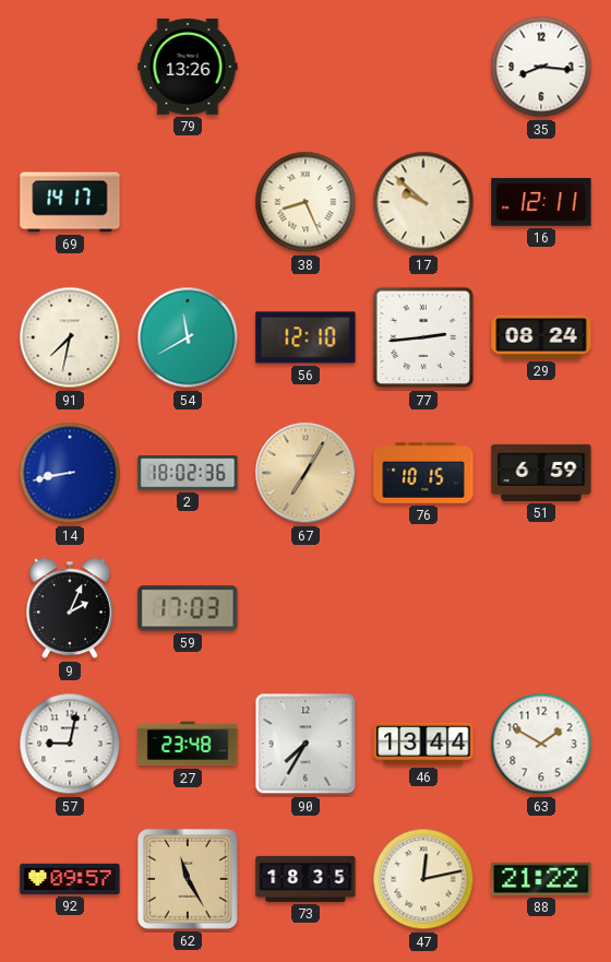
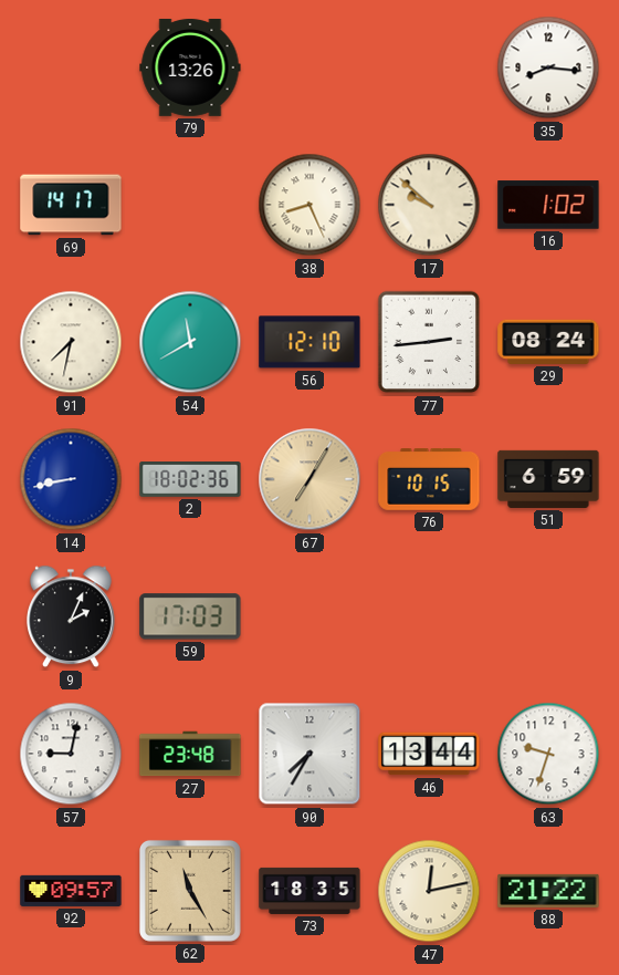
16: 12:11 -> 1:02
63: 1:50 -> 9:33
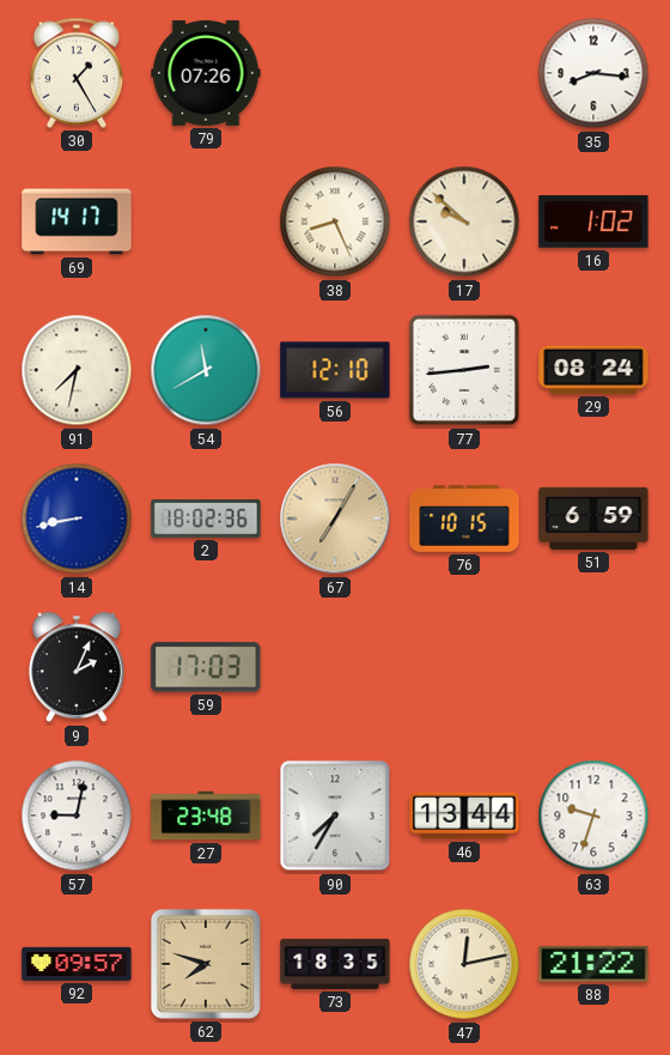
30: none -> 1:25
79: 13:26 -> 07:26
62: 11:25 -> 7:48
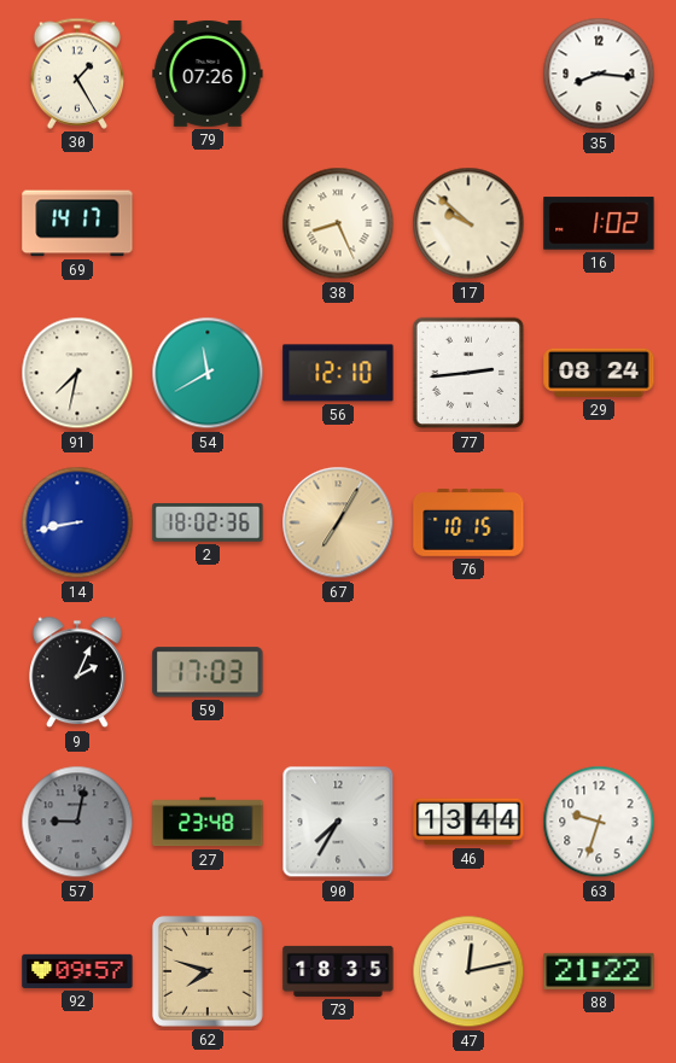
51: 6:59 -> none
57 dial: white -> grey
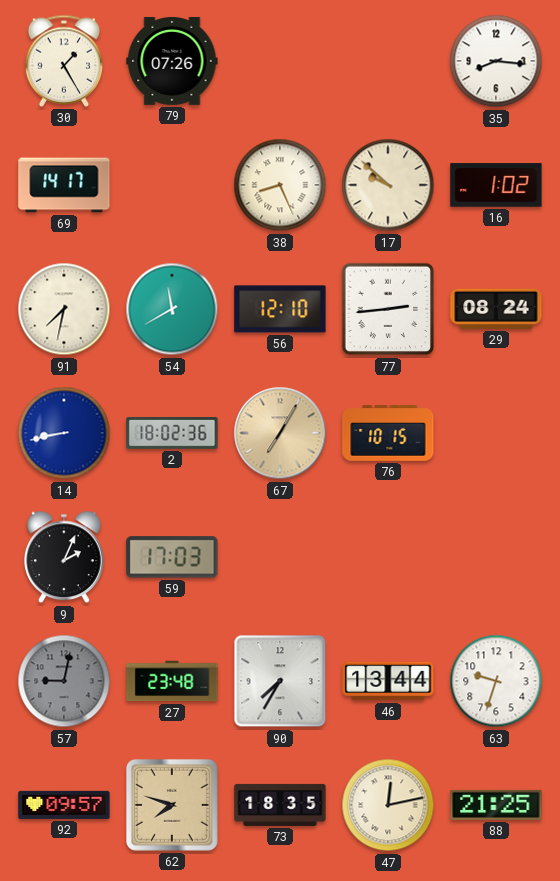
88: 21:22 -> 21:25
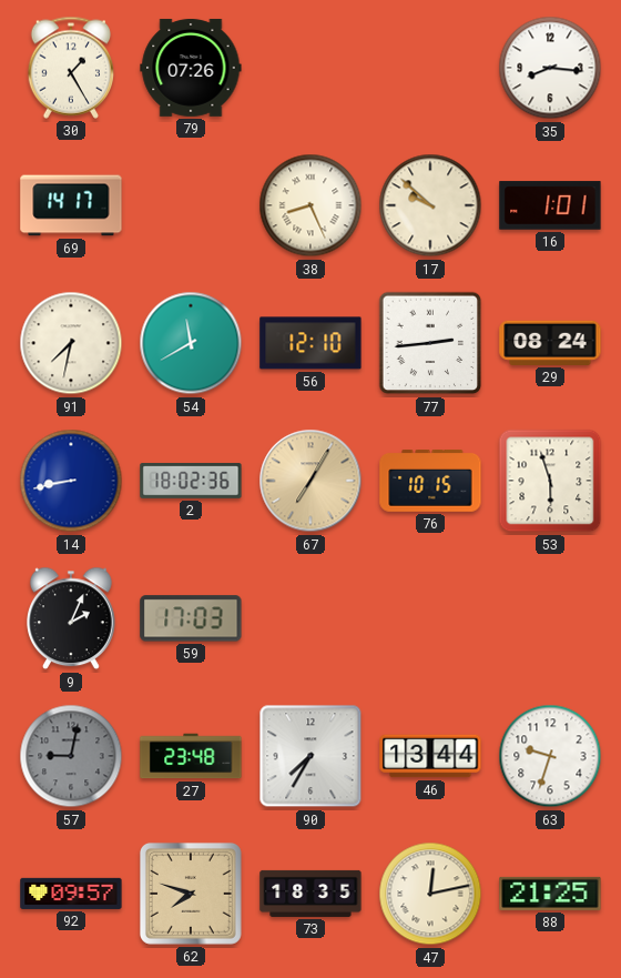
16: 1:02 -> 1:01
53: none -> 5:57
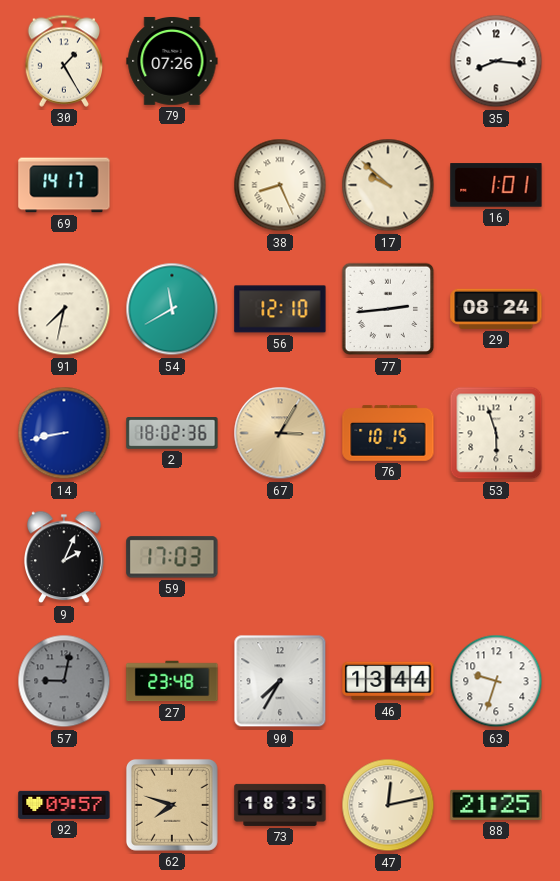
67: 7:05 -> 3:05
